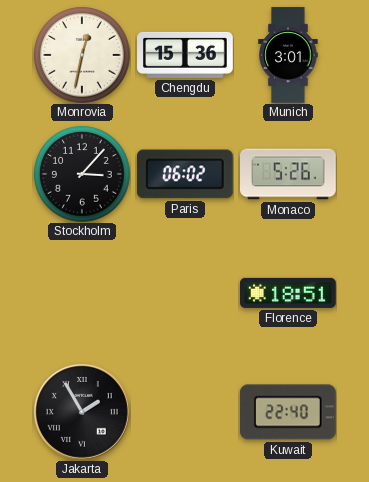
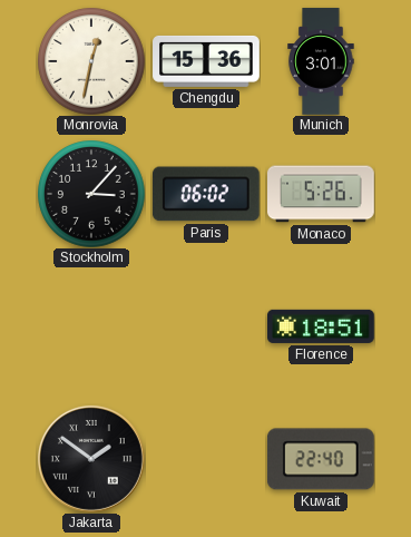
Jakarta: 1:55 -> 1:51
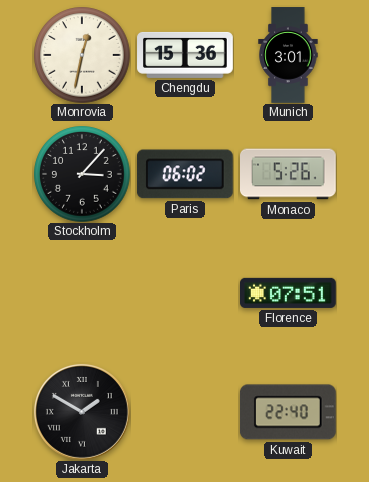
Florence: 18:51 -> 07:51
Jakarta: 1:51 -> 1:50
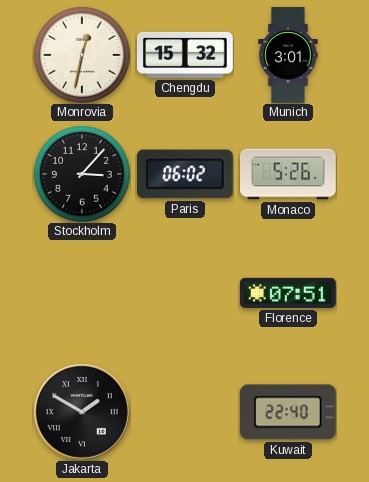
Chengdu: 15:36 -> 15:32
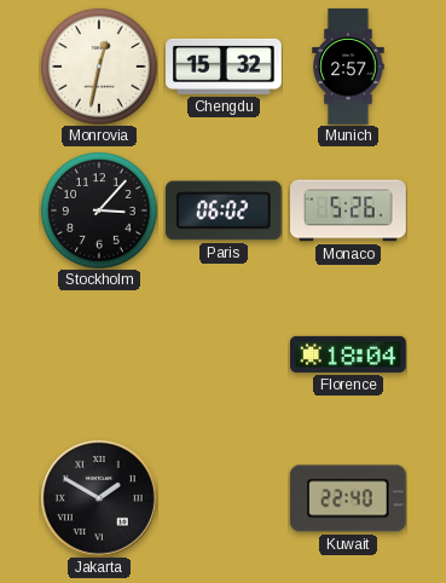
Munich: 3:01 -> 2:57
Florence: 07:51 -> 18:04
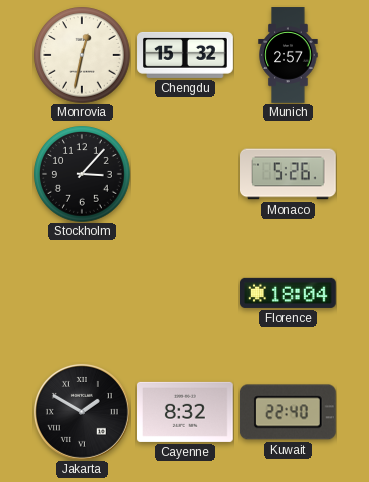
Paris: 06:02 -> none
Cayenne: none -> 8:32
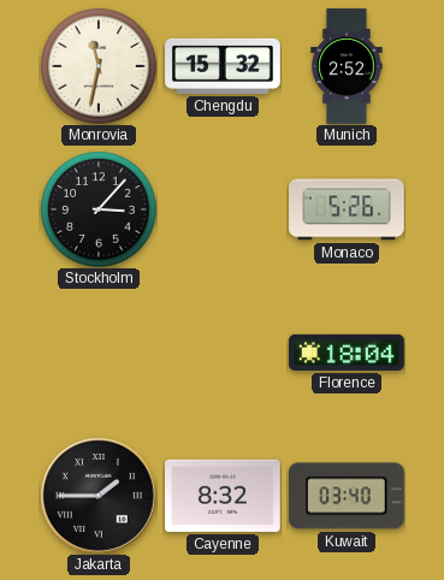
Monrovia: 12:32 -> 11:32
Munich: 2:57 -> 2:52
Jakarta: 1:50 -> 1:45
Kuwait: 22:40 -> 03:40
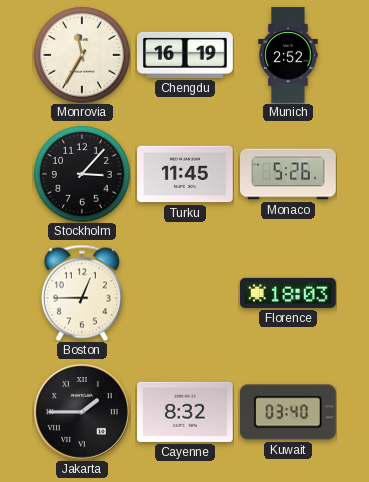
Monrovia: 11:32 -> 11:35
Chengdu: 15:32 -> 16:19
Turku: none -> 11:45
Boston: none -> 12:45
Florence: 18:04 -> 18:03
